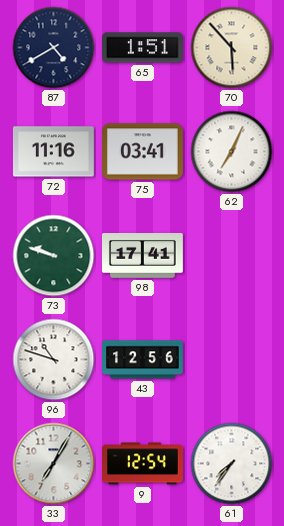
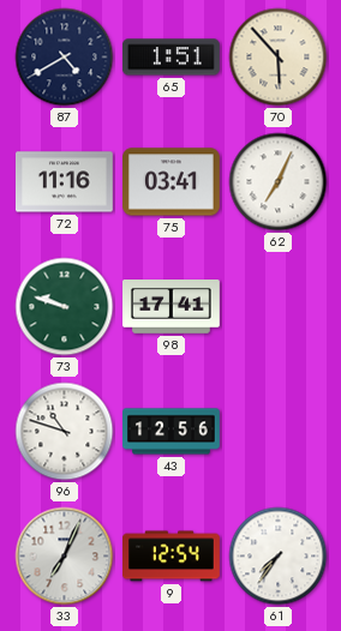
33: 7:05 -> 7:04
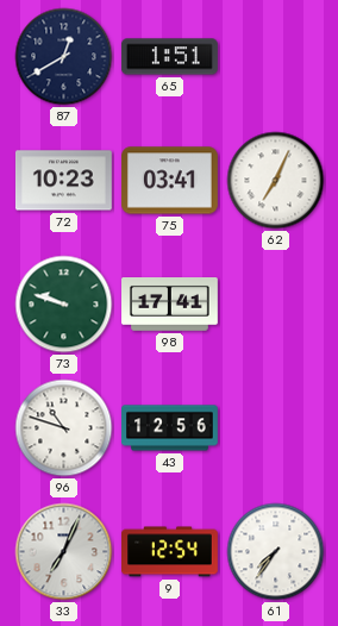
87: 4:40 -> 12:40
70: 5:53 -> none
72: 11:16 -> 10:23
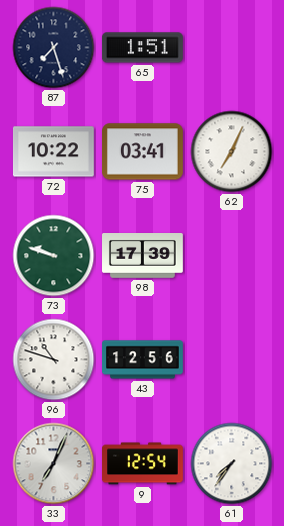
87: 12:40 -> 7:27
72: 10:23 -> 10:22
98: 17:41 -> 17:39
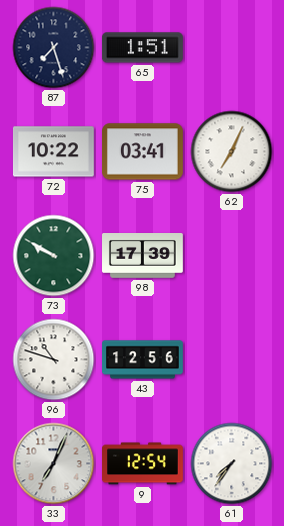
73: 9:48 -> 9:50
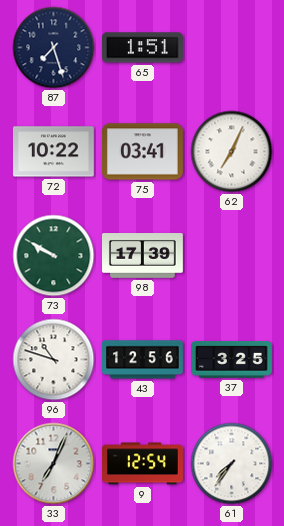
37: none -> 3:25
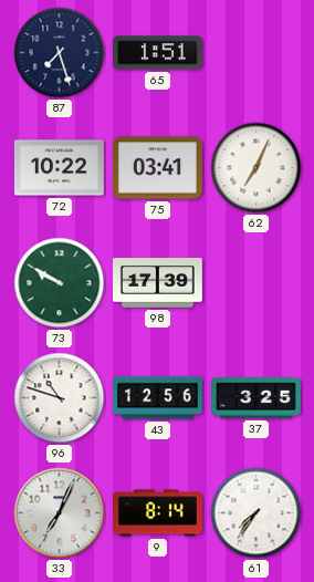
9: 12:54 -> 8:14
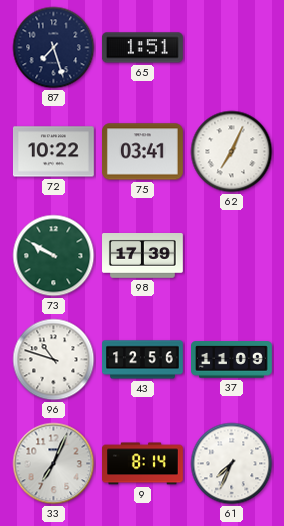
37: 3:25 -> 11:09
61: 7:36 -> 7:34
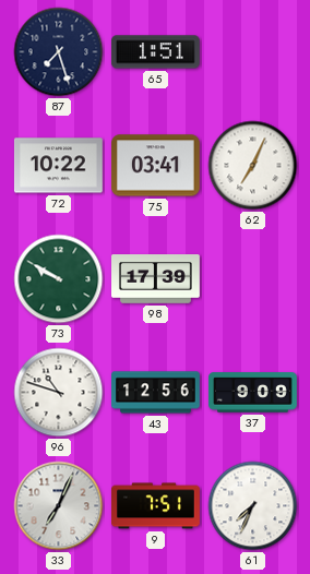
37: 11:09 -> 9:09
9: 8:14 -> 7:51
